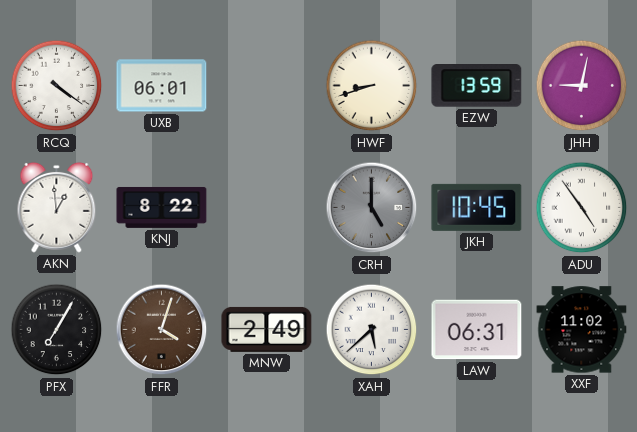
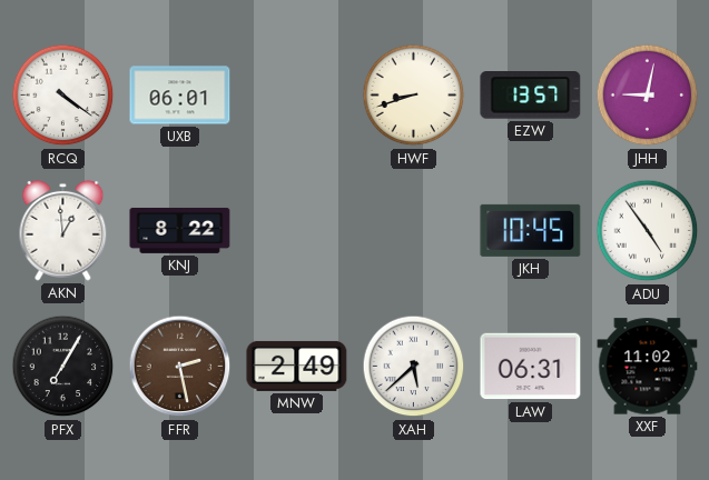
EZW: 13:59 -> 13:57
CRH: 5:00 -> none
FFR: 4:03 -> 2:28
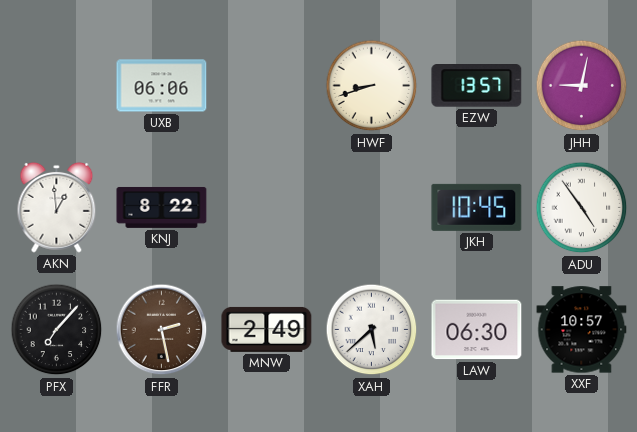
RCQ: 4:21 -> none
UXB: 06:01 -> 06:06
PFX: 7:05 -> 7:07
LAW: 06:31 -> 06:30
XXF: 11:02 -> 10:57
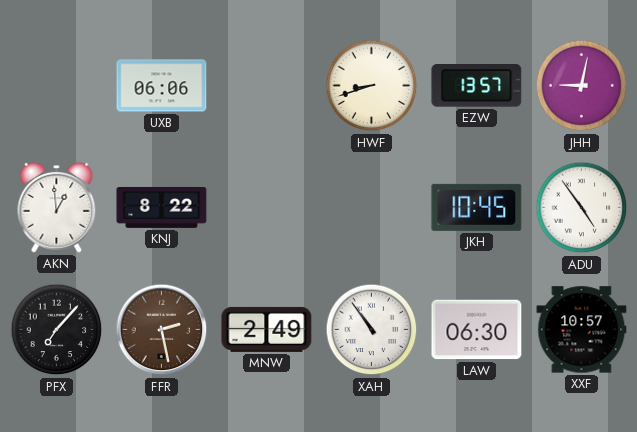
XAH: 5:38 -> 10:54
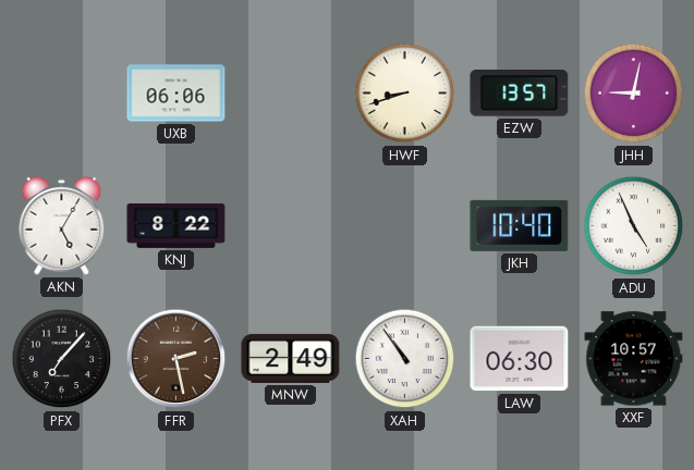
AKN: 12:59 -> 5:05
JKH: 10:45 -> 10:40
ADU: 4:54 -> 4:56
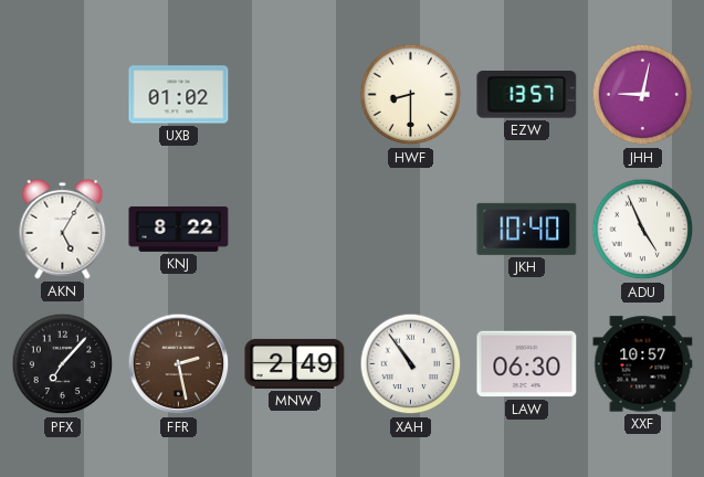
UXB: 06:06 -> 01:02
HWF: 8:42 -> 8:30
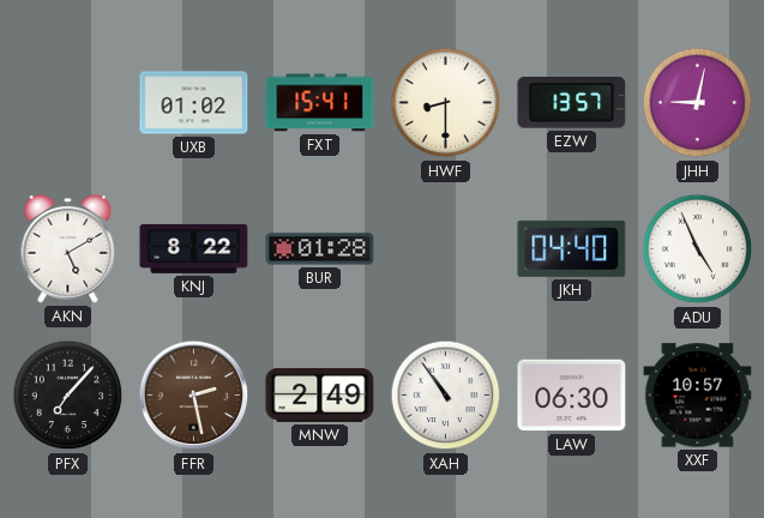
FXT: none -> 15:41
AKN: 5:05 -> 5:10
BUR: none -> 01:28
JKH: 10:40 -> 04:40
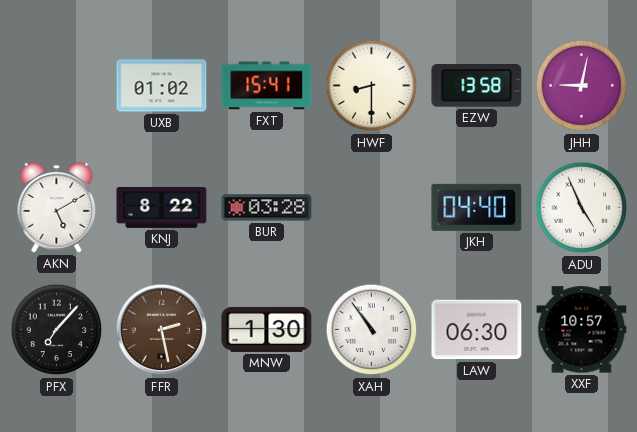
EZW: 13:57 -> 13:58
BUR: 01:28 -> 03:28
MNW: 2:49 -> 1:30
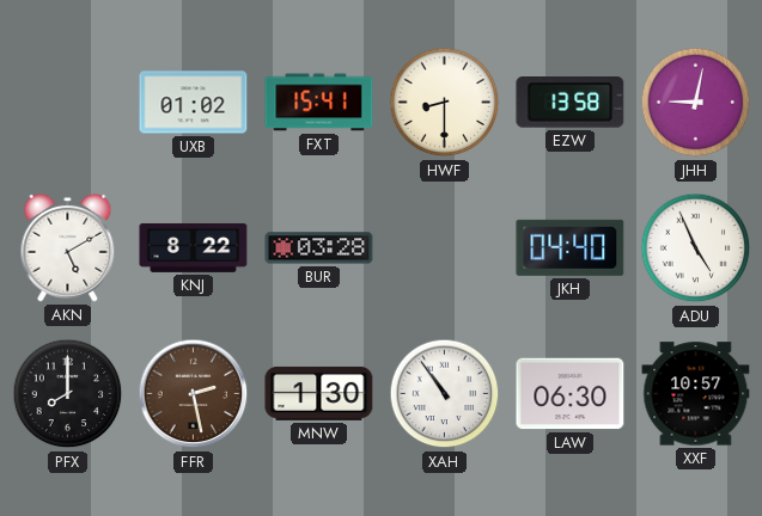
PFX: 7:07 -> 8:00
